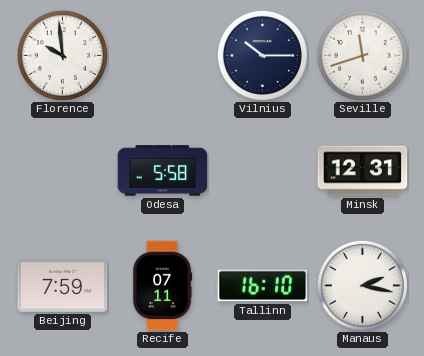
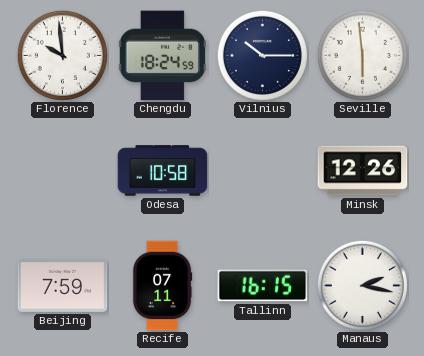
Chengdu: none -> 18:24
Seville: 11:42 -> 5:59
Odesa: 5:58 -> 10:58
Minsk: 12:31 -> 12:26
Tallinn: 16:10 -> 16:15
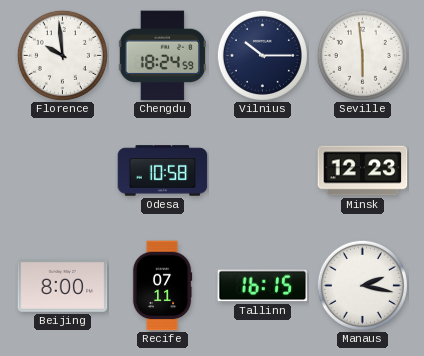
Minsk: 12:26 -> 12:23
Beijing: 7:59 -> 8:00
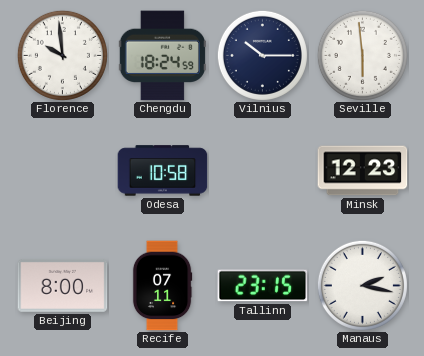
Tallinn: 16:15 -> 23:15
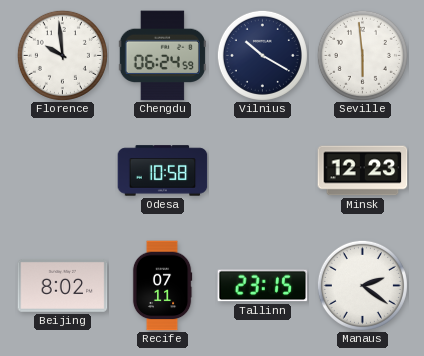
Chengdu: 18:24 -> 06:24
Vilnius: 10:15 -> 10:20
Beijing: 8:00 -> 8:02
Manaus: 2:17 -> 2:21
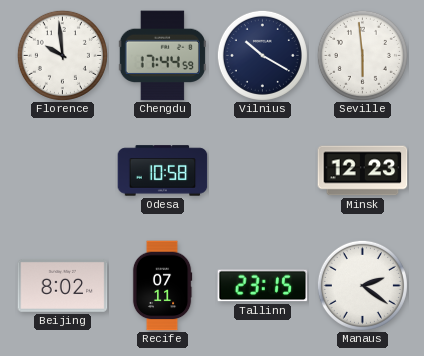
Chengdu: 06:24 -> 17:44
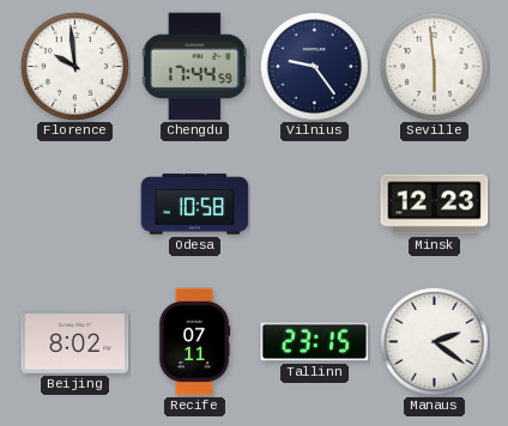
Vilnius: 10:20 -> 9:24
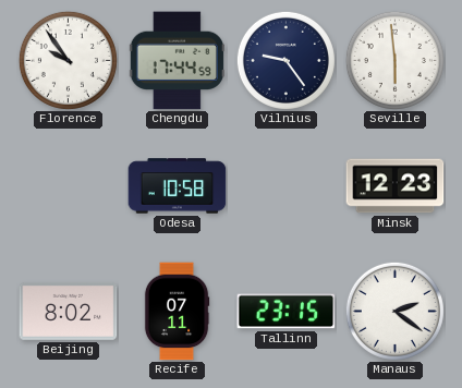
Florence: 9:59 -> 9:54
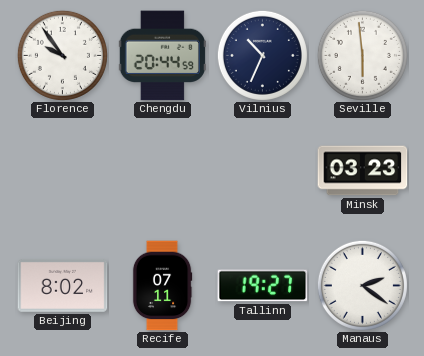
Chengdu: 17:44 -> 20:44
Vilnius: 9:24 -> 10:34
Odesa: 10:58 -> none
Minsk: 12:23 -> 03:23
Tallinn: 23:15 -> 19:27
